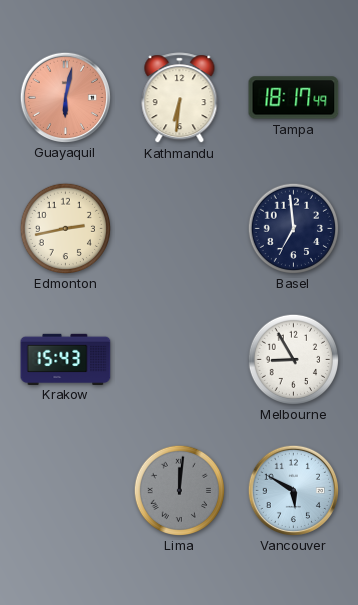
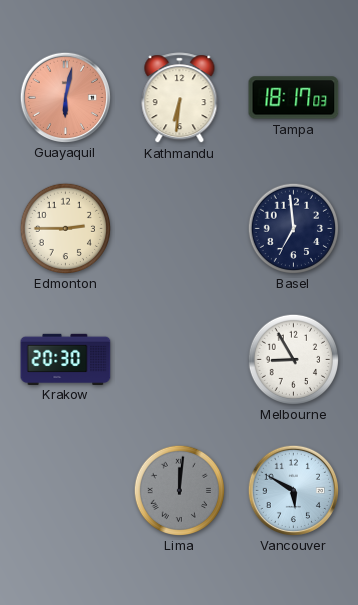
Tampa: 18:17:49 -> 18:17:03
Edmonton: 2:43 -> 2:45
Krakow: 15:43 -> 20:30
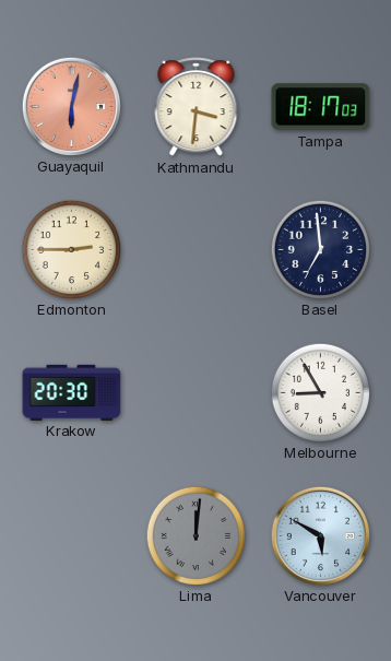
Kathmandu: 6:31 -> 3:31
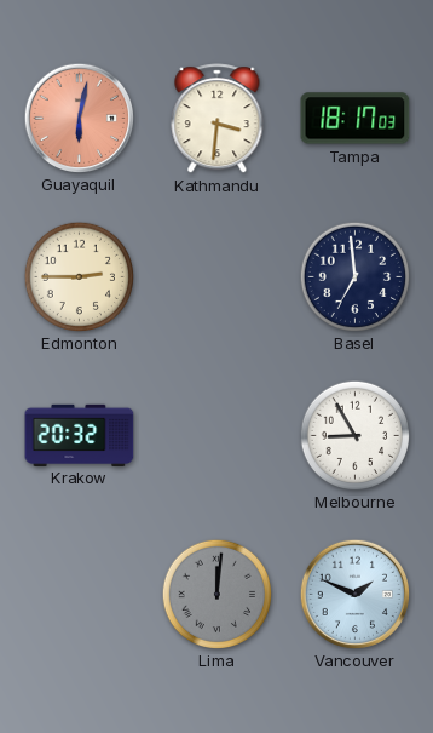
Krakow: 20:30 -> 20:32
Vancouver: 5:50 -> 1:49
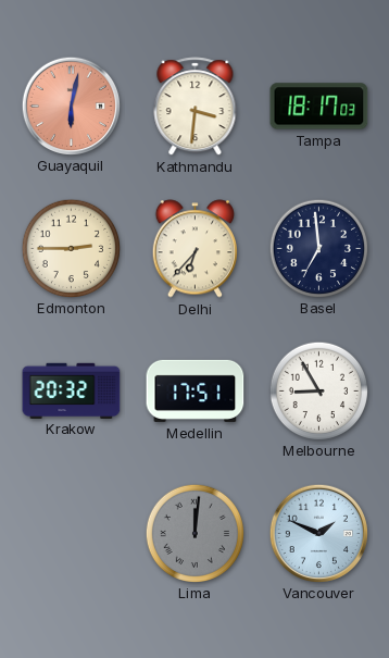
Delhi: none -> 6:37
Medellin: none -> 17:51
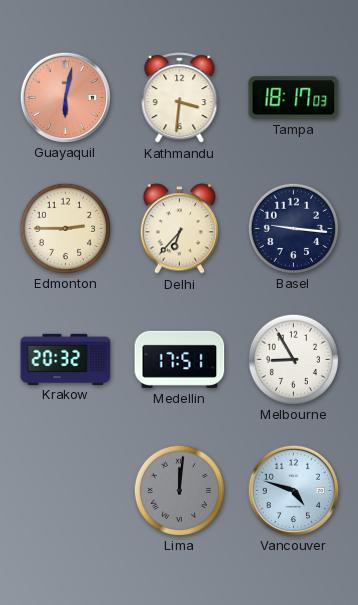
Basel: 6:59 -> 9:16
Vancouver: 1:49 -> 4:48
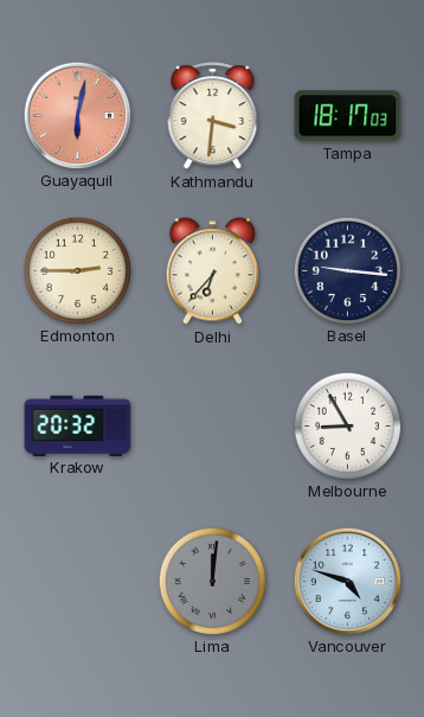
Medellin: 17:51 -> none
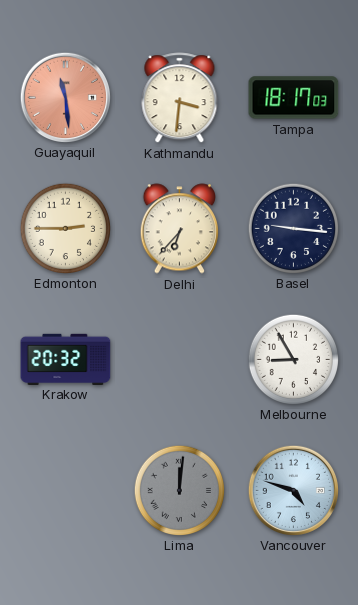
Guayaquil: 6:02 -> 11:29
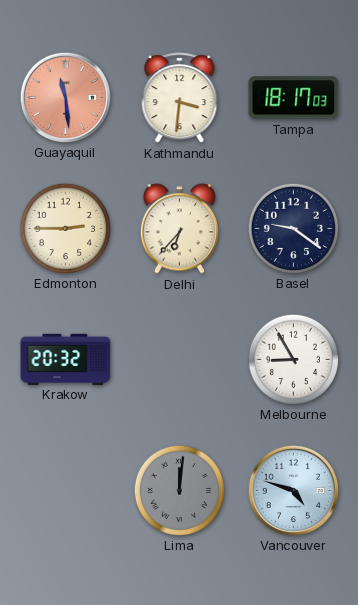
Basel: 9:16 -> 9:21
